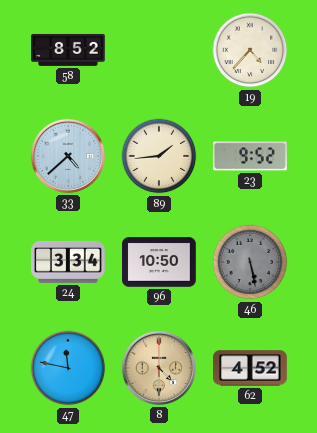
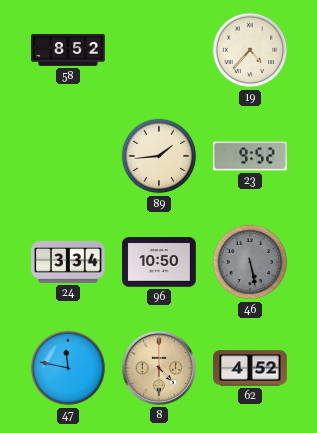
33: 4:38 -> none
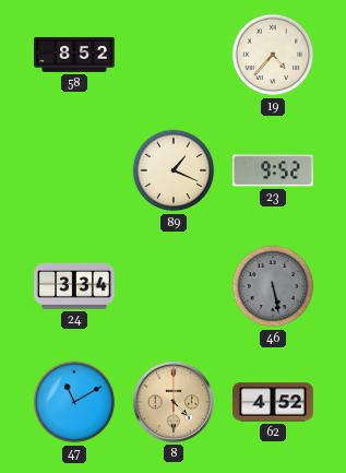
89: 1:44 -> 1:19
96: 10:50 -> none
47: 11:47 -> 11:10
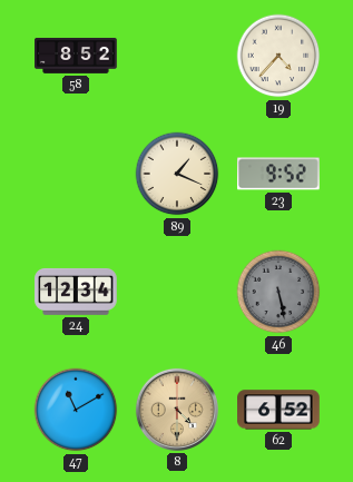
24: 3:34 -> 12:34
62: 4:52 -> 6:52
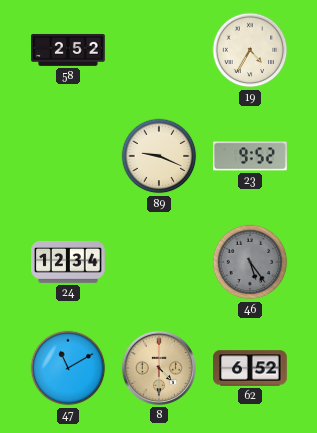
58: 8:52 -> 2:52
19: 4:37 -> 4:35
89: 1:19 -> 9:19
46: 5:28 -> 5:24
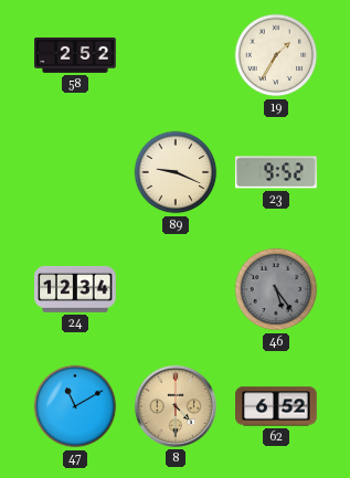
19: 4:35 -> 1:35
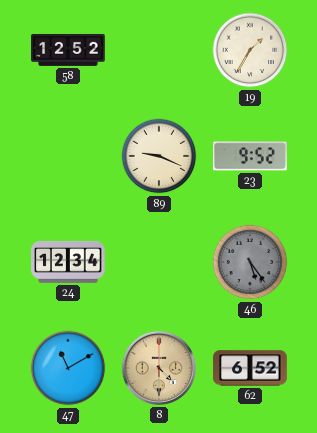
58: 2:52 -> 12:52
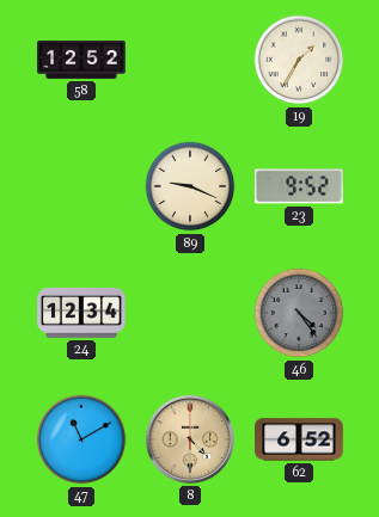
46: 5:24 -> 4:24
